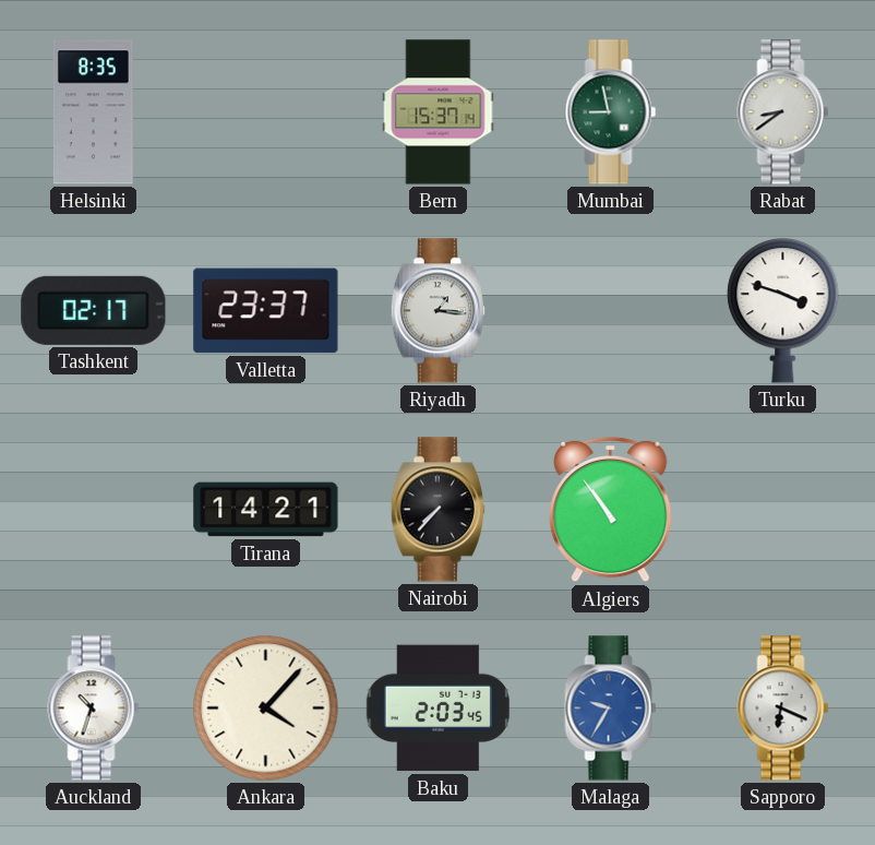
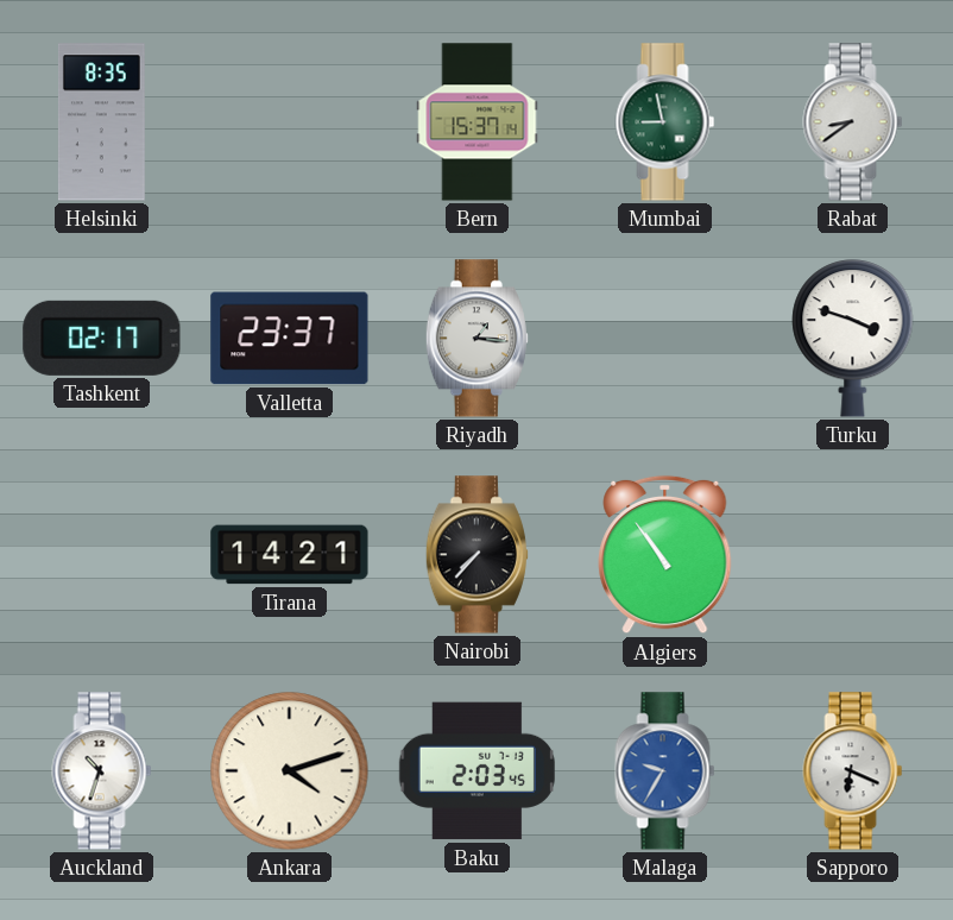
Ankara: 4:07 -> 4:12
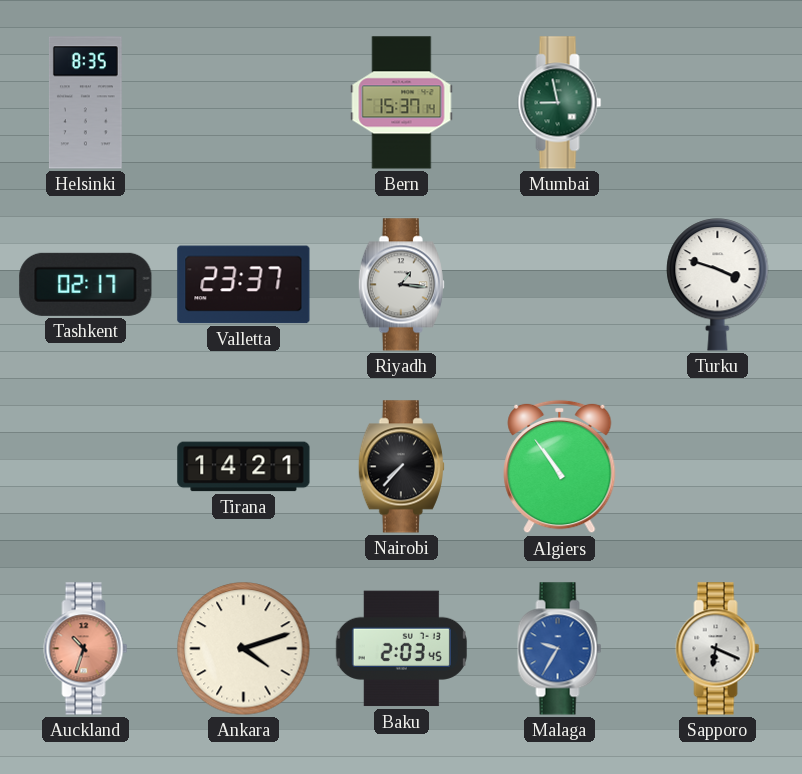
Rabat: 8:39 -> none
Auckland dial: white -> salmon
